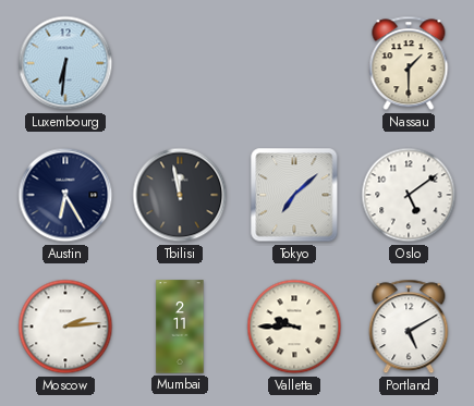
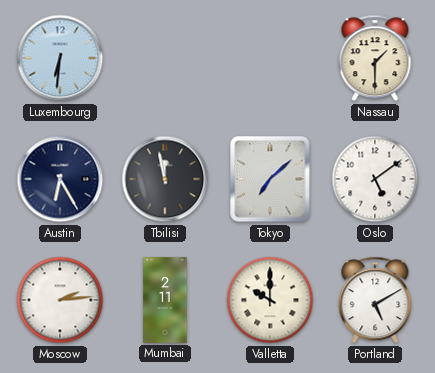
Valletta: 9:45 -> 10:00
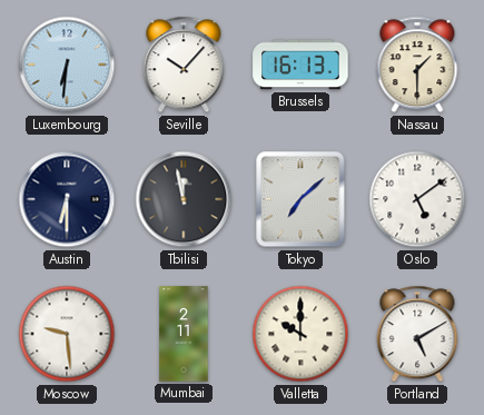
Seville: none -> 10:07
Brussels: none -> 16:13
Austin: 6:25 -> 6:30
Moscow: 2:14 -> 9:29
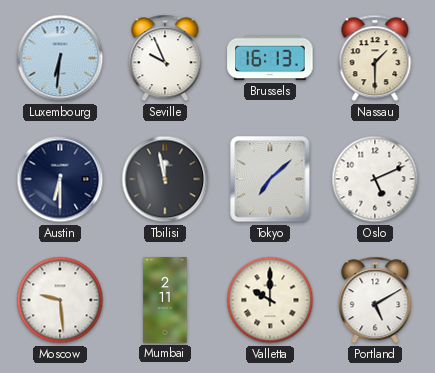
Seville: 10:07 -> 9:56
Oslo: 5:09 -> 5:11
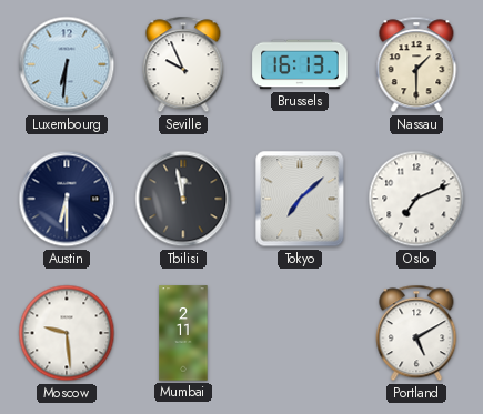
Oslo: 5:11 -> 7:11
Valletta: 10:00 -> none
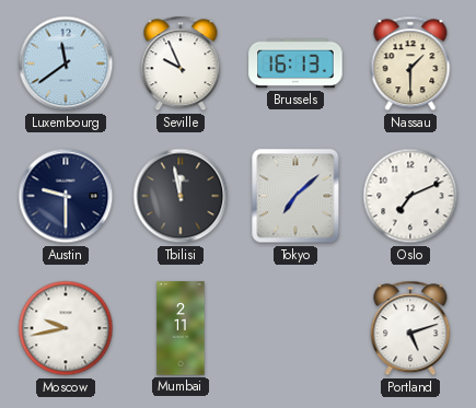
Luxembourg: 6:31 -> 11:39
Austin: 6:30 -> 9:30
Moscow: 9:29 -> 9:43
Portland: 5:10 -> 5:12
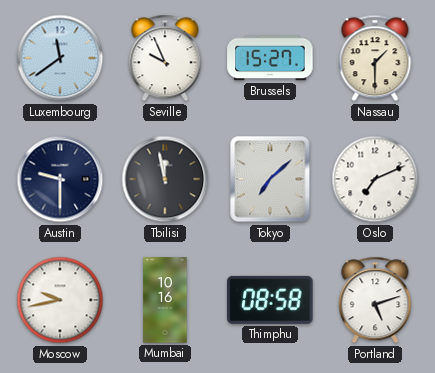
Brussels: 16:13 -> 15:27
Mumbai: 2:11 -> 10:16
Thimphu: none -> 08:58
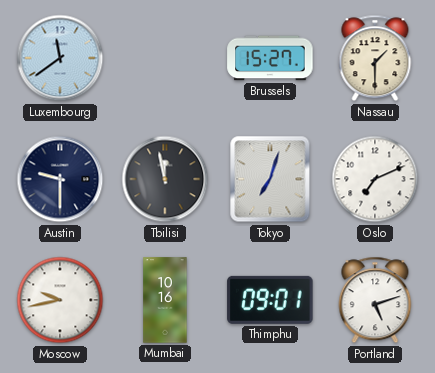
Seville: 9:56 -> none
Tokyo: 7:08 -> 7:03
Thimphu: 08:58 -> 09:01
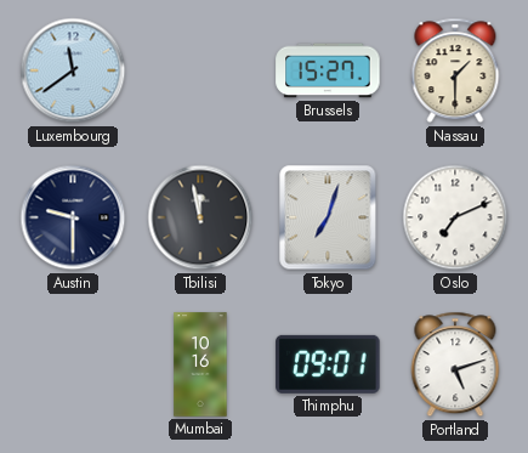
Moscow: 9:43 -> none
